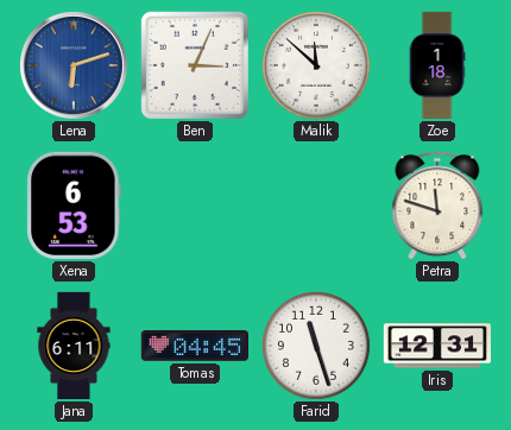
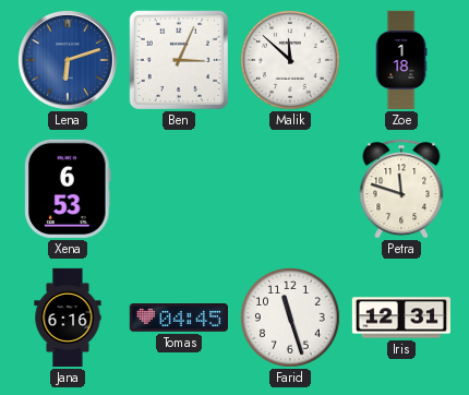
Jana: 6:11 -> 6:16
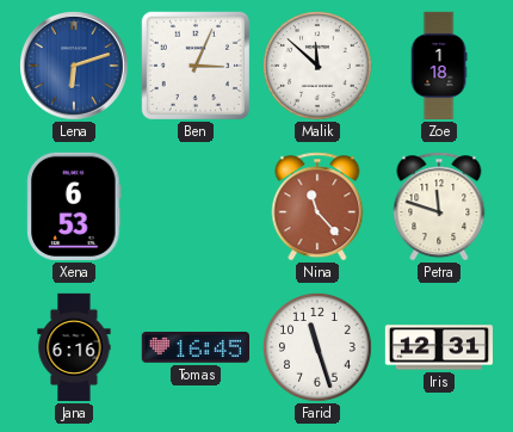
Nina: none -> 11:23
Tomas: 04:45 -> 16:45
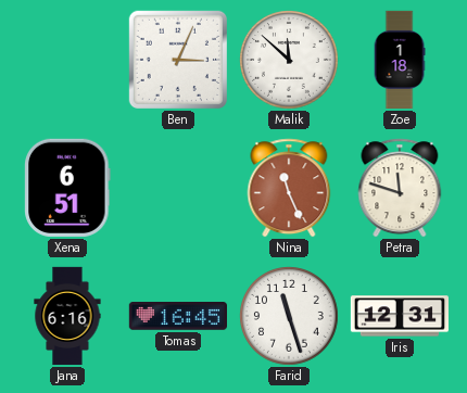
Lena: 6:12 -> none
Xena: 6:53 -> 6:51
Nina: 11:23 -> 11:26
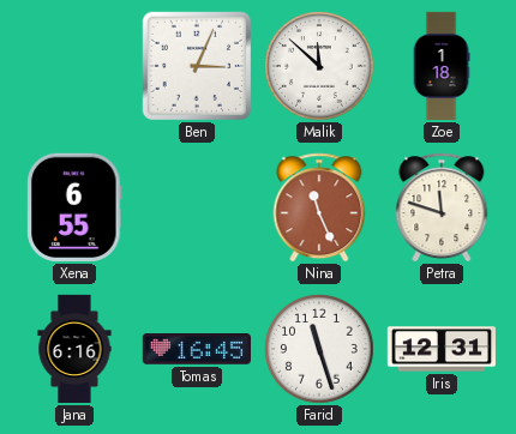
Xena: 6:51 -> 6:55
